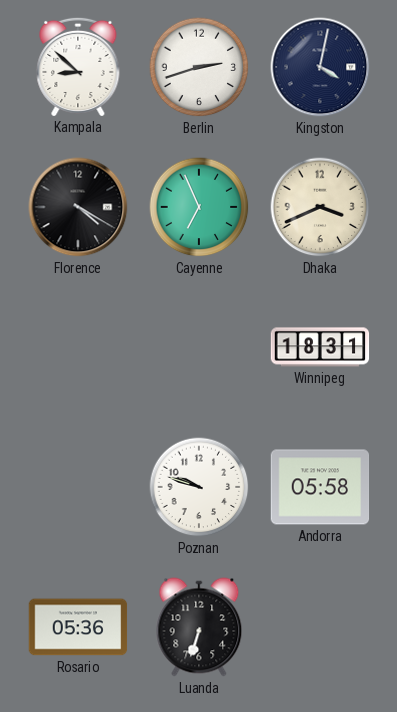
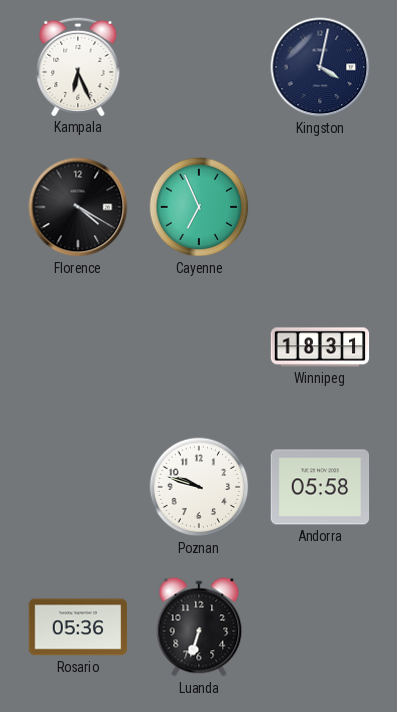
Kampala: 8:52 -> 6:26
Berlin: 2:42 -> none
Dhaka: 3:41 -> none
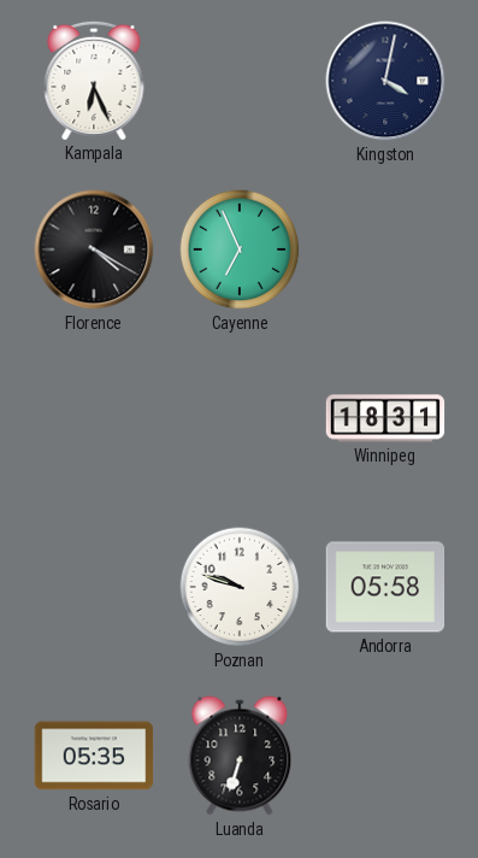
Rosario: 05:36 -> 05:35
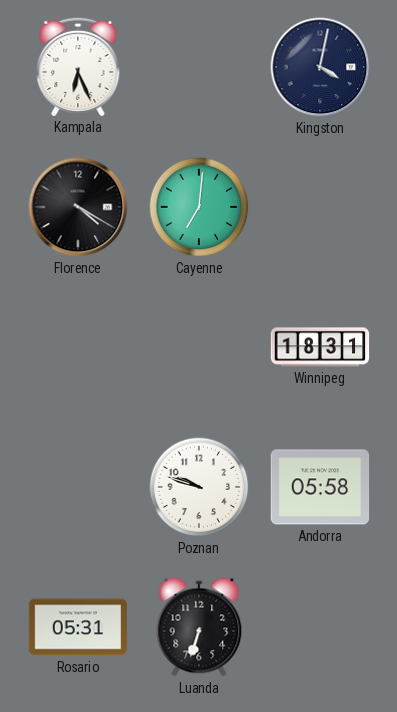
Cayenne: 6:56 -> 7:01
Rosario: 05:35 -> 05:31
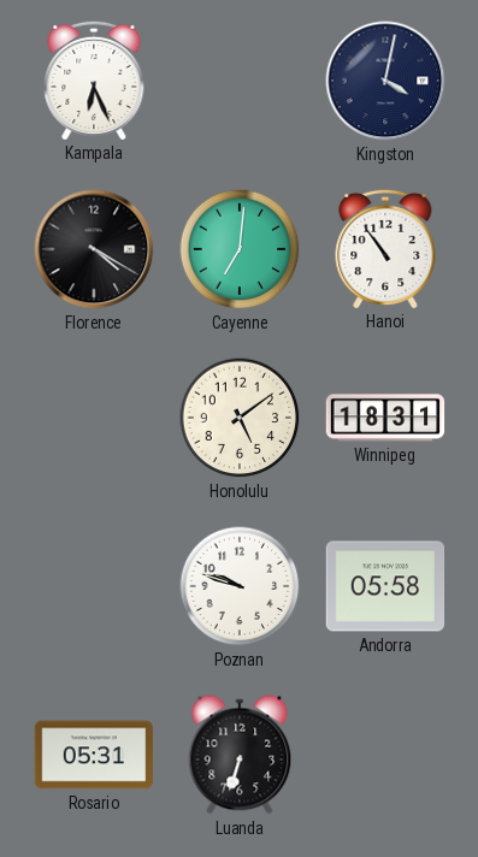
Hanoi: none -> 10:54
Honolulu: none -> 5:09
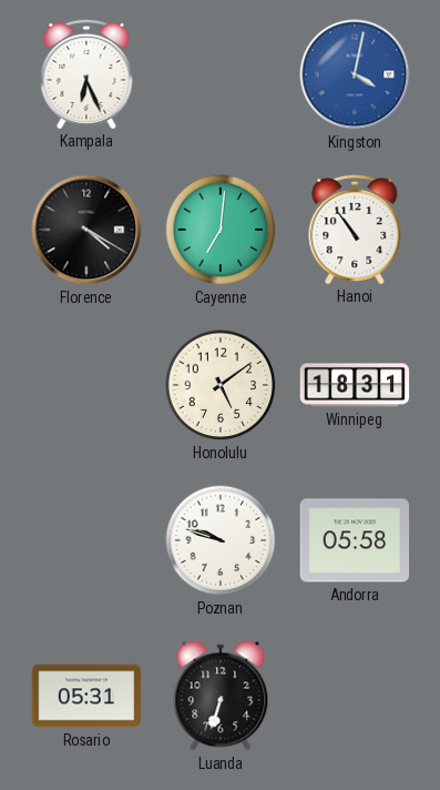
Kingston dial: navy -> blue
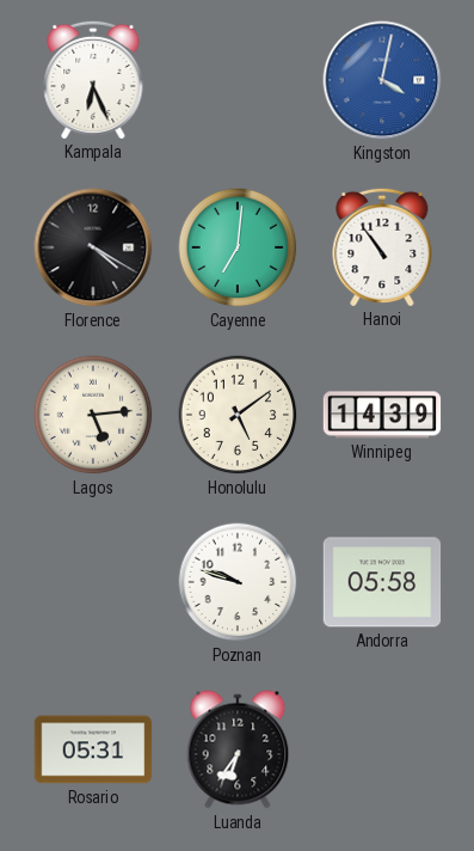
Lagos: none -> 5:14
Winnipeg: 18:31 -> 14:39
Luanda: 6:33 -> 6:36
